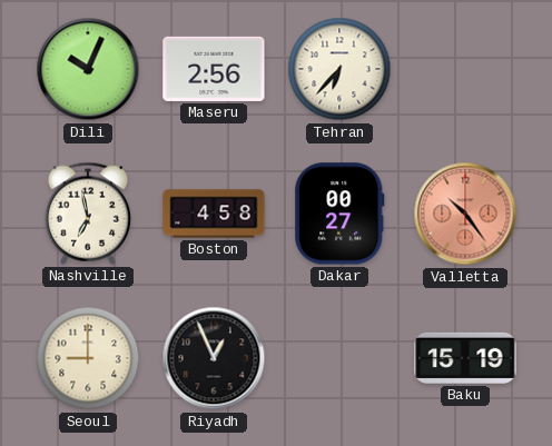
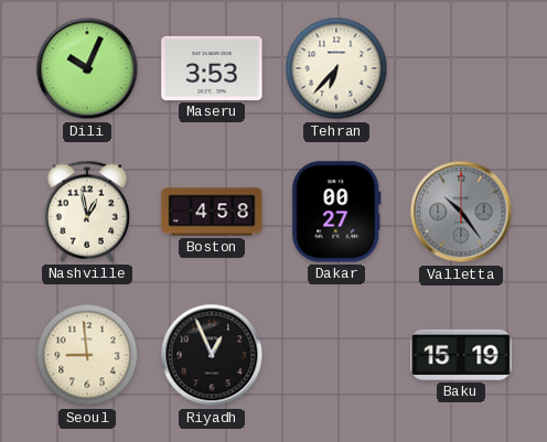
Maseru: 2:56 -> 3:53
Nashville: 6:58 -> 12:58
Valletta dial: salmon -> grey
Seoul: 9:00 -> 8:59
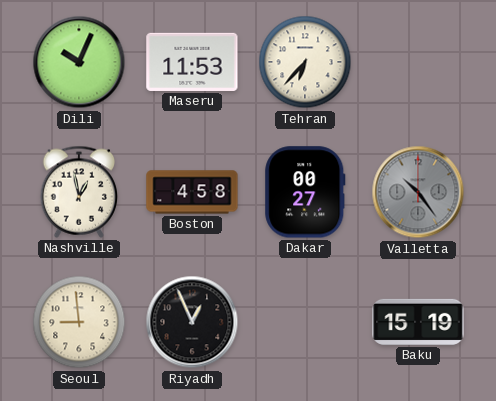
Maseru: 3:53 -> 11:53
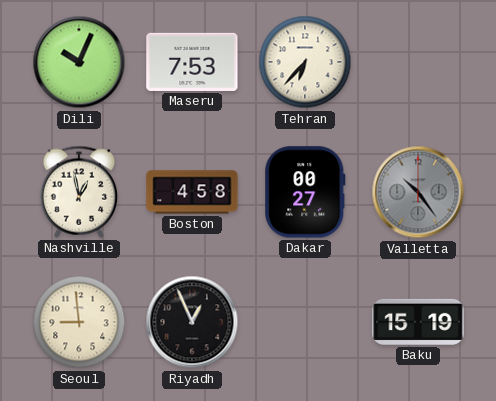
Maseru: 11:53 -> 7:53
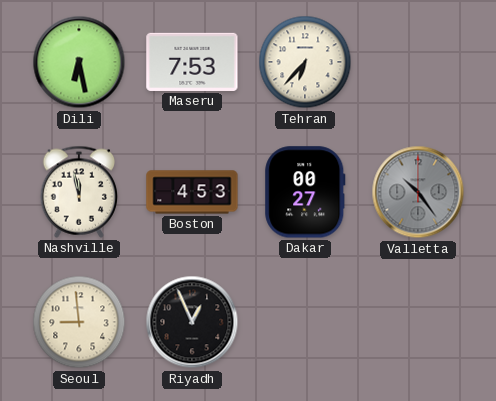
Dili: 10:04 -> 6:28
Nashville: 12:58 -> 11:58
Boston: 4:58 -> 4:53
Baku: 15:19 -> none
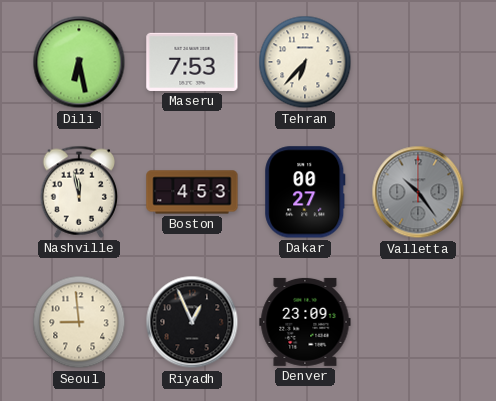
Denver: none -> 23:09
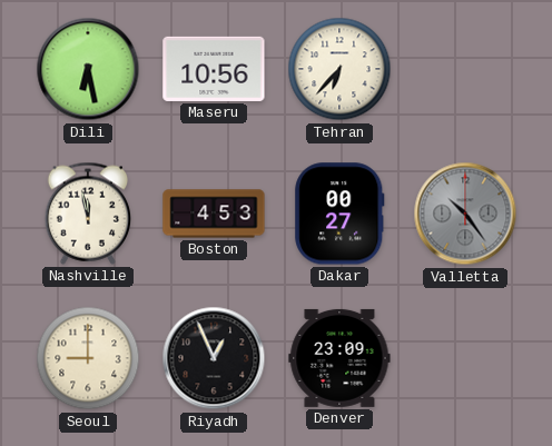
Maseru: 7:53 -> 10:56
Seoul: 8:59 -> 9:00
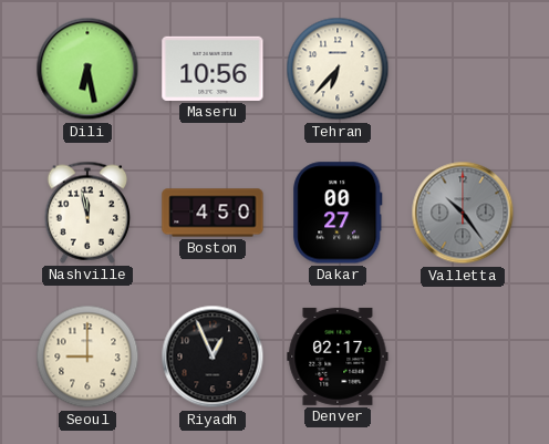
Boston: 4:53 -> 4:50
Denver: 23:09 -> 02:17
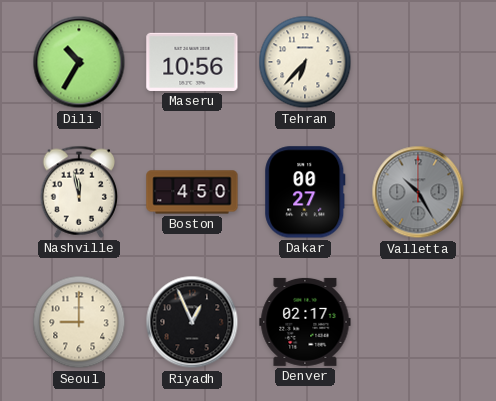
Dili: 6:28 -> 10:35
Valletta: 10:24 -> 10:25
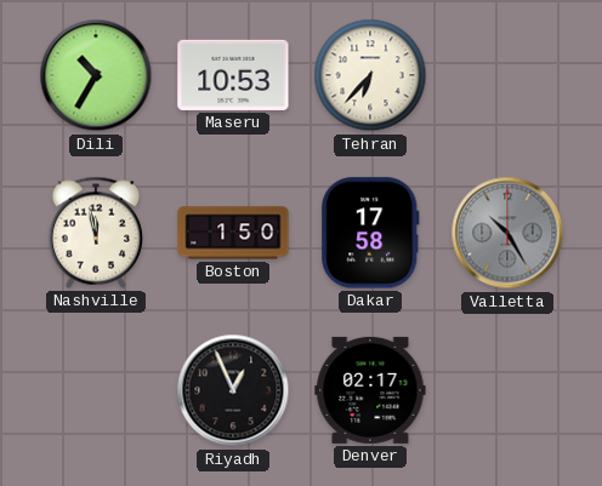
Maseru: 10:56 -> 10:53
Boston: 4:50 -> 1:50
Dakar: 00:27 -> 17:58
Seoul: 9:00 -> none
